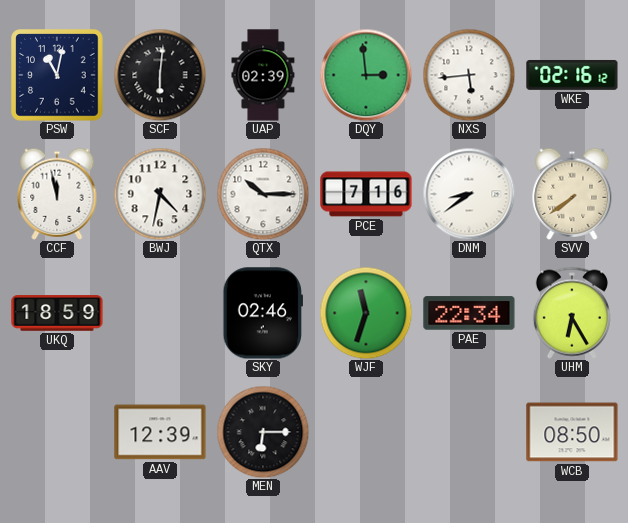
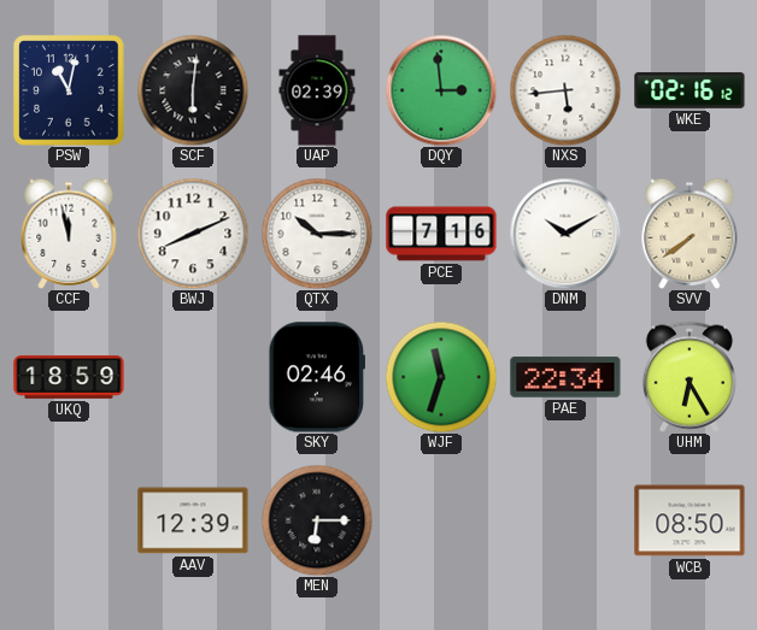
BWJ: 4:32 -> 8:11
DNM: 8:39 -> 10:10
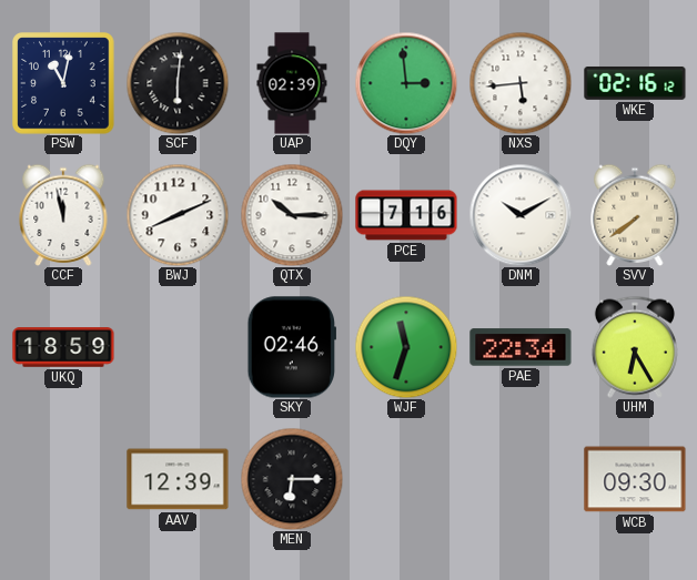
WCB: 08:50 -> 09:30
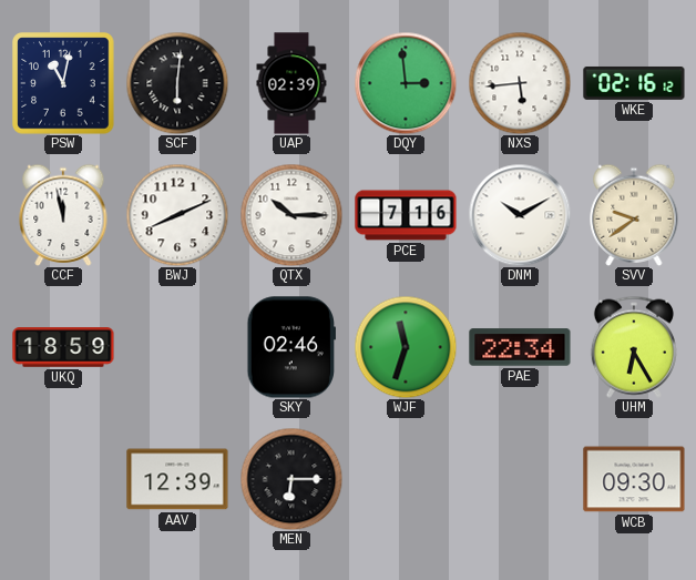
SVV: 7:39 -> 9:39
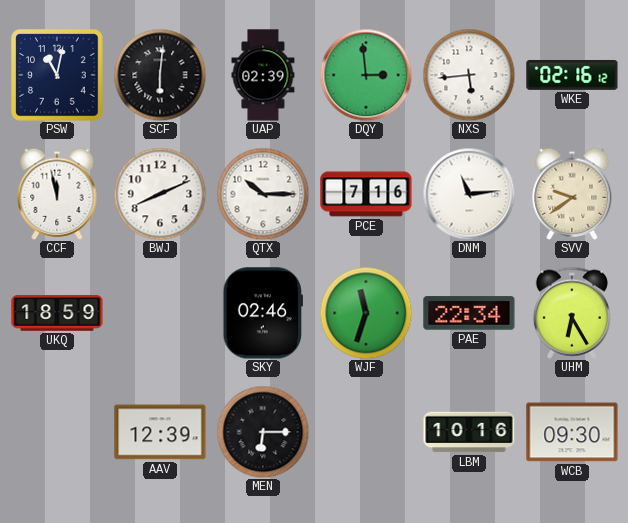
DNM: 10:10 -> 11:14
LBM: none -> 10:16
